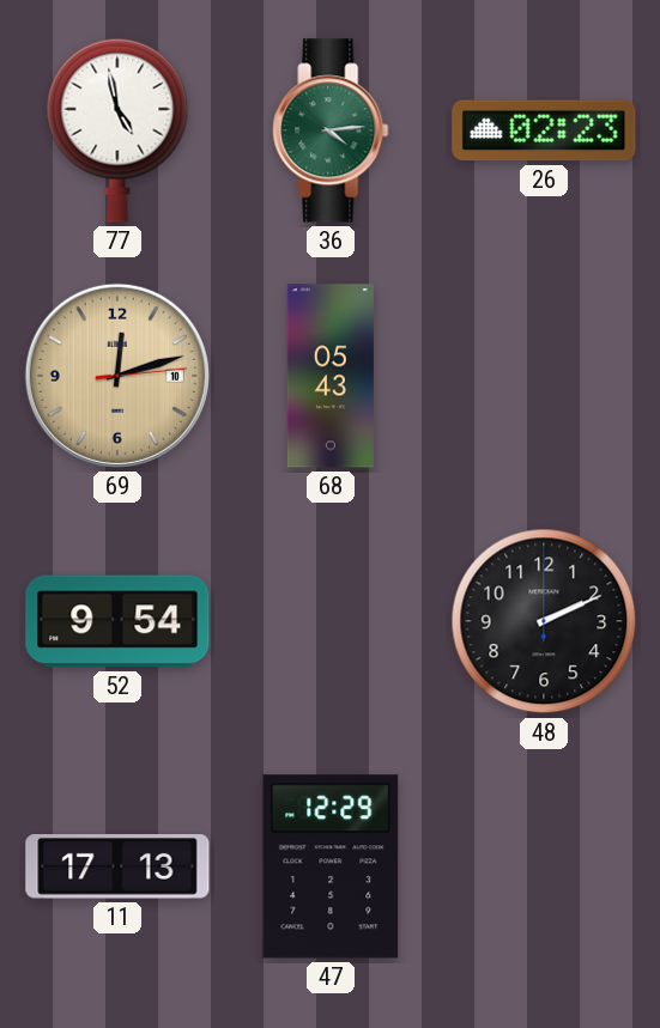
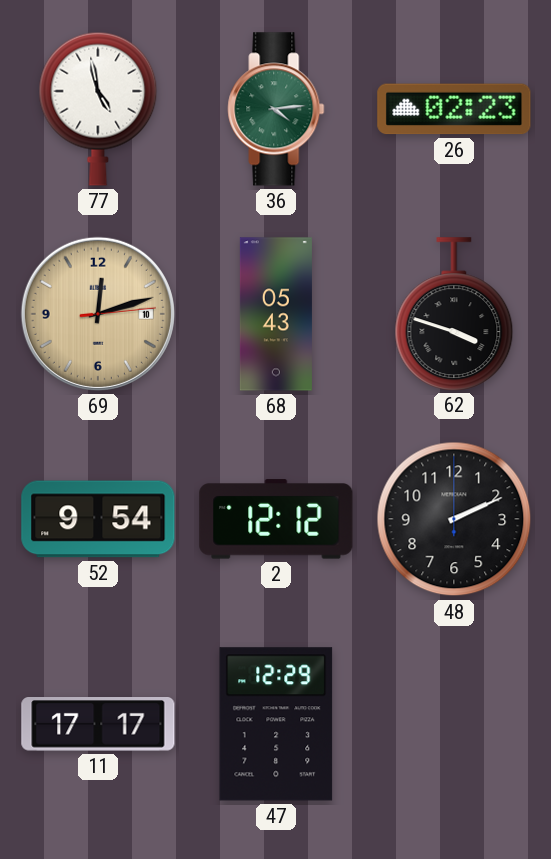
62: none -> 3:48
2: none -> 12:12
11: 17:13 -> 17:17
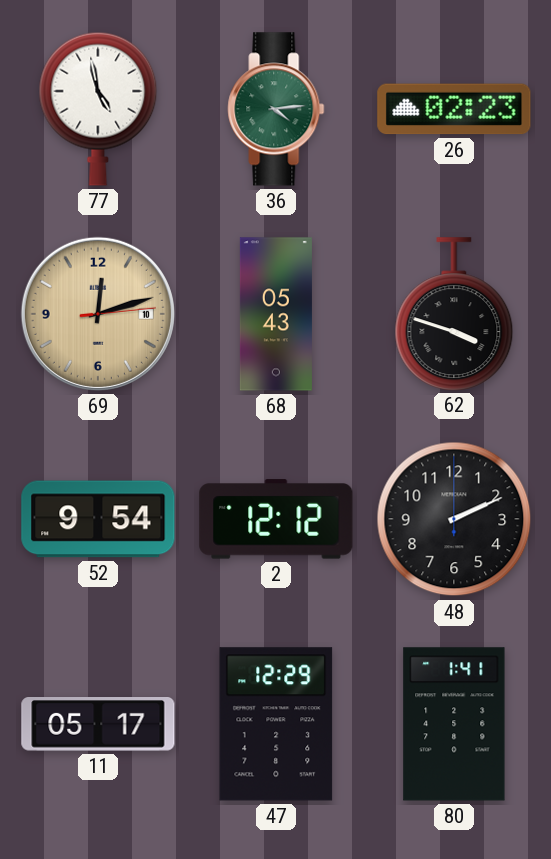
11: 17:17 -> 05:17
80: none -> 1:41
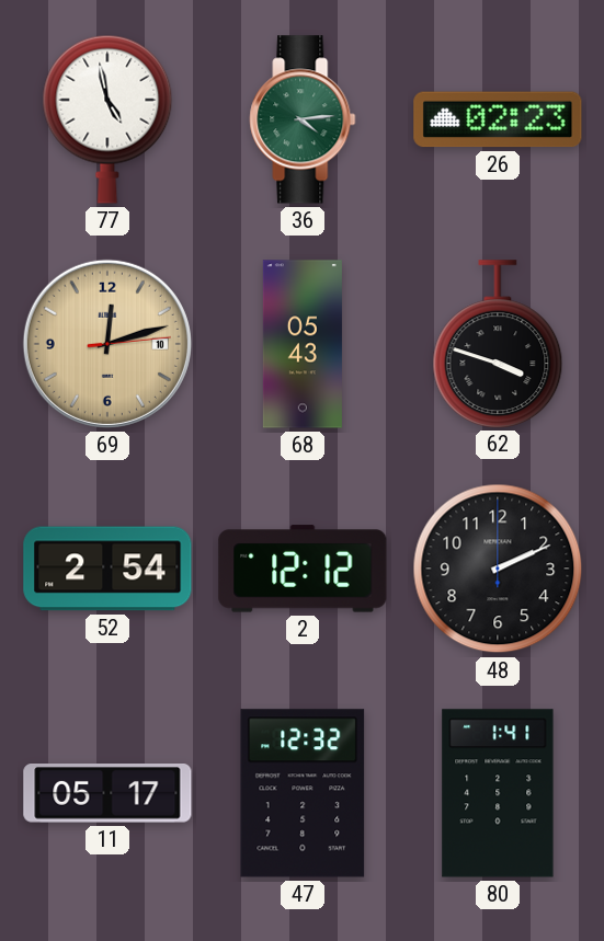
52: 9:54 -> 2:54
47: 12:29 -> 12:32
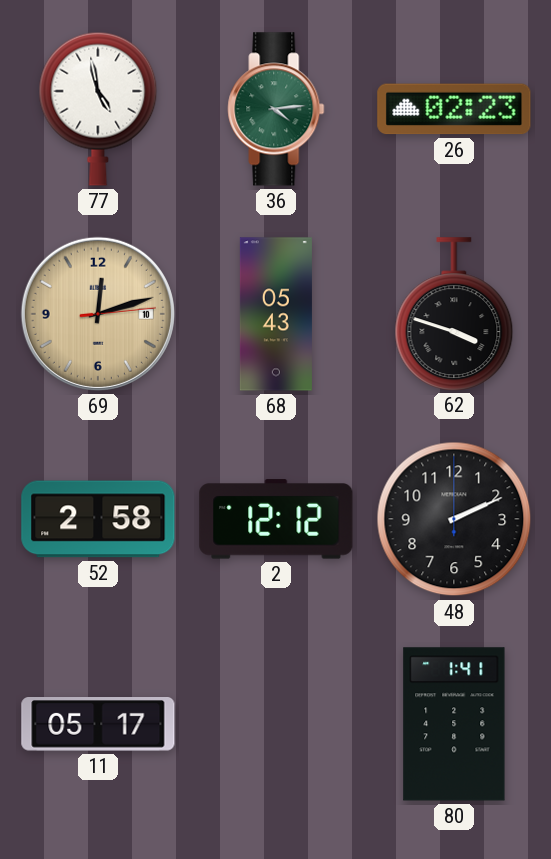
52: 2:54 -> 2:58
47: 12:32 -> none
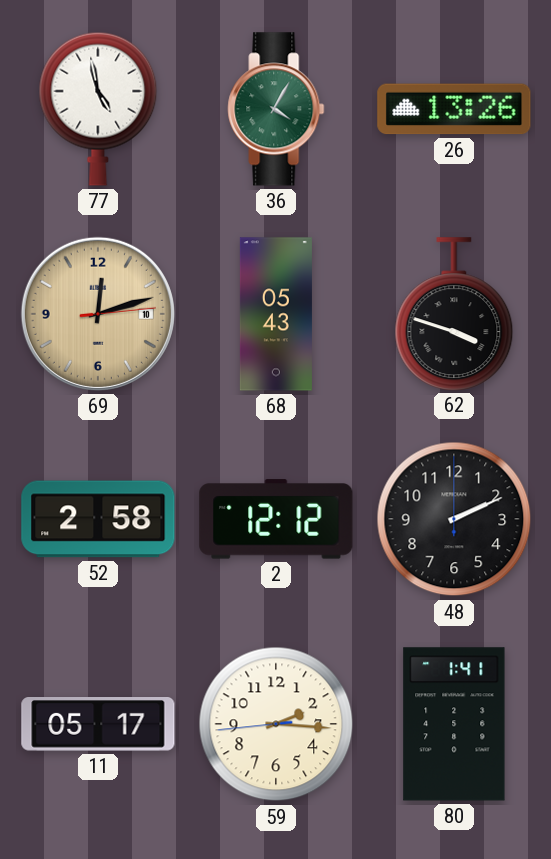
36: 4:14 -> 4:05
26: 02:23 -> 13:26
59: none -> 2:15
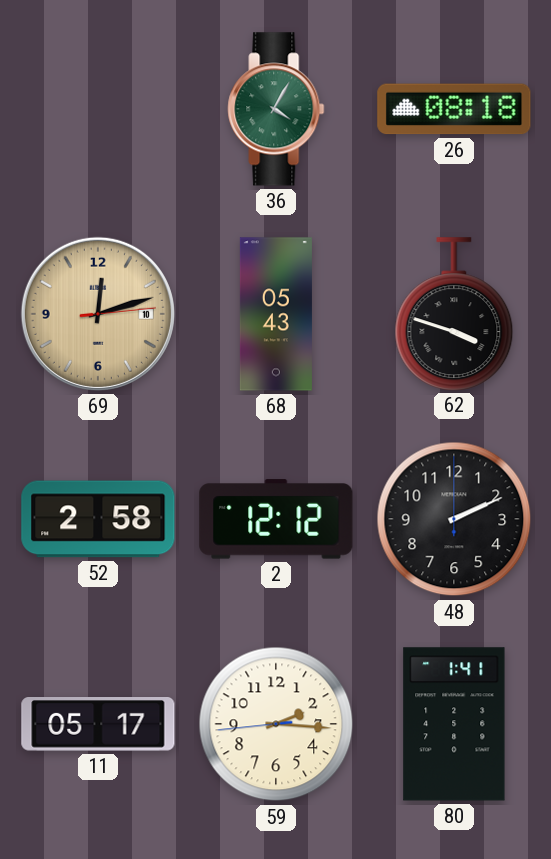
77: 4:58 -> none
26: 13:26 -> 08:18
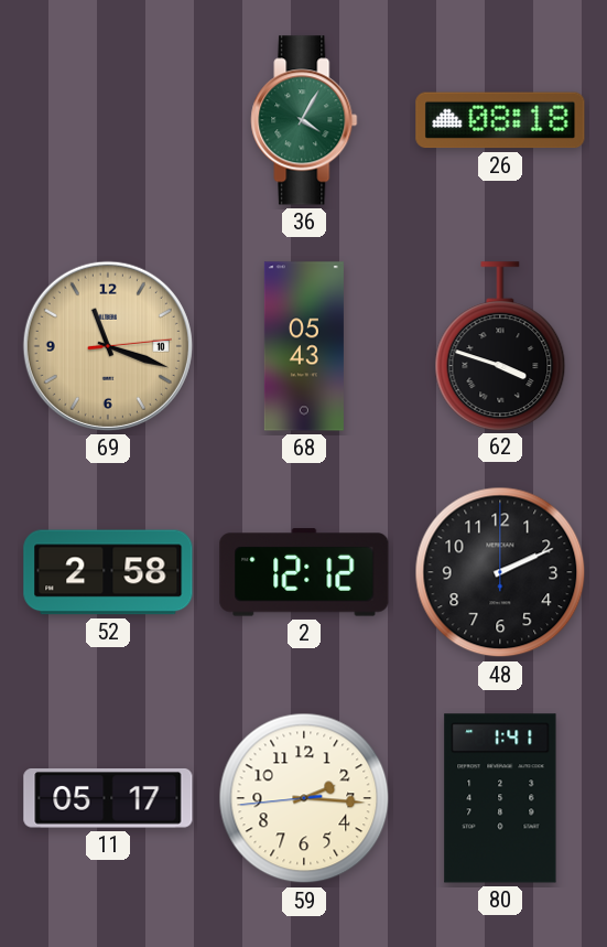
69: 12:12 -> 11:18
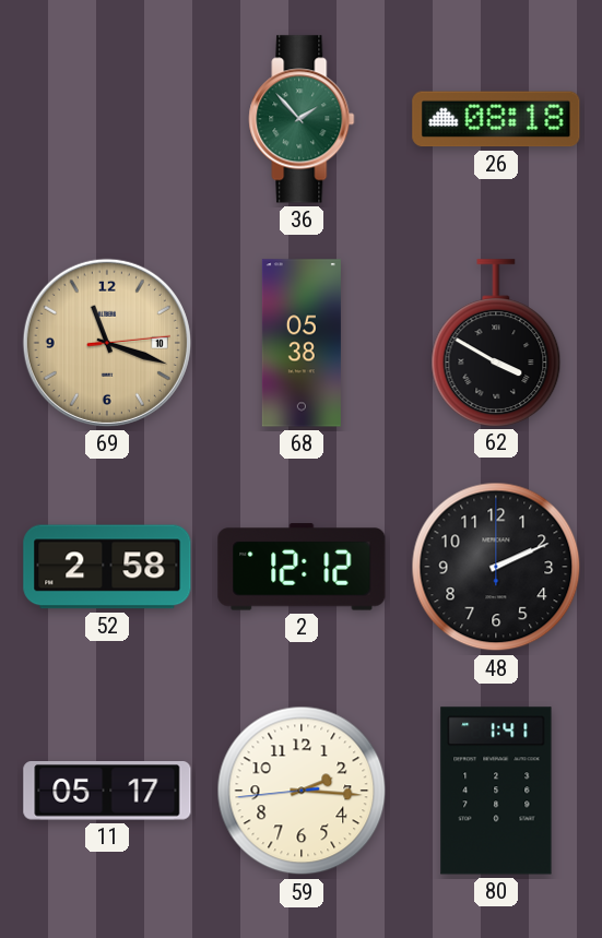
36: 4:05 -> 1:53
68: 05:43 -> 05:38
62: 3:48 -> 3:50
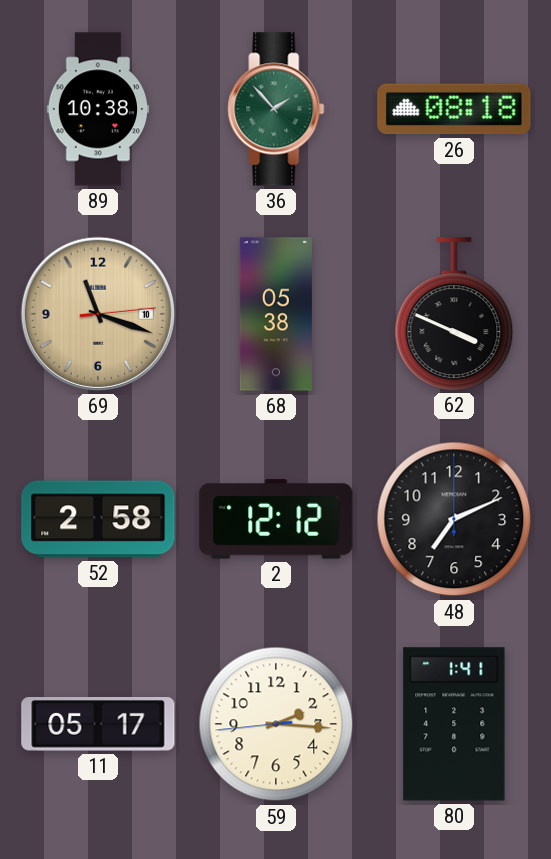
89: none -> 10:38
62: 3:50 -> 3:49
48: 2:11 -> 7:11
